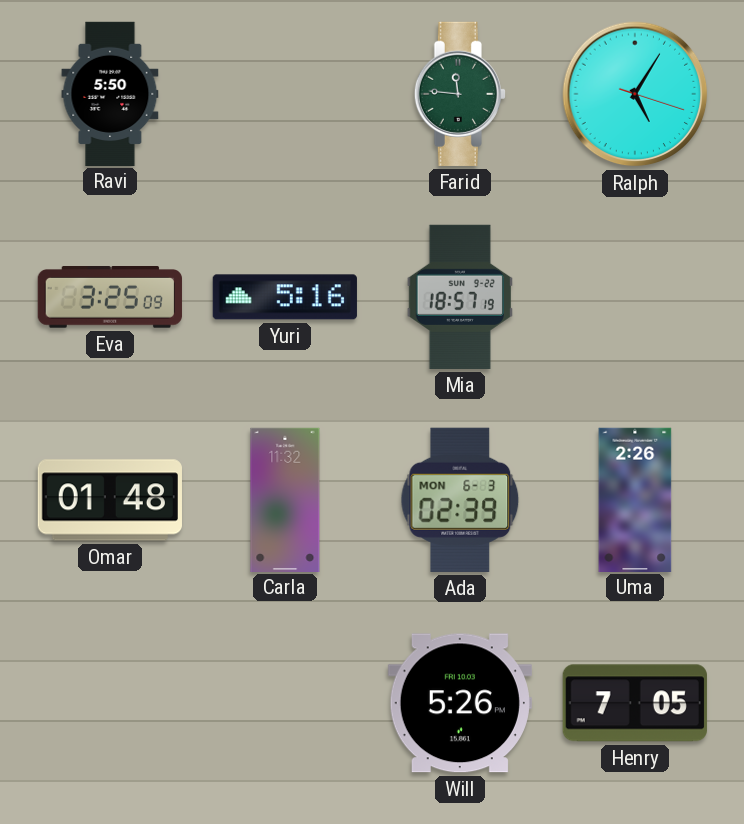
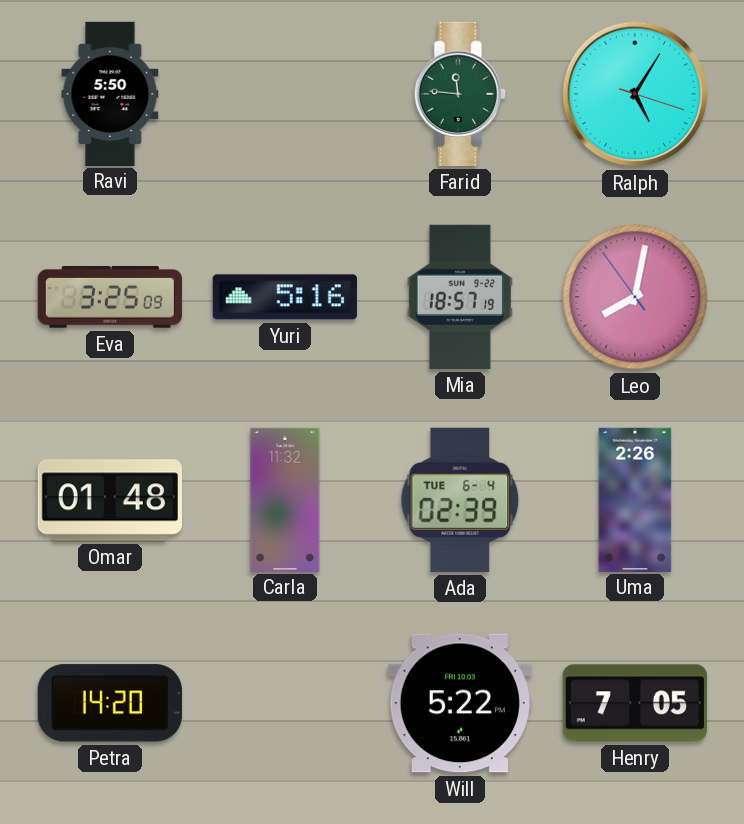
Leo: none -> 8:01
Ada date: MON 6-3 -> TUE 6-4
Petra: none -> 14:20
Will: 5:26 -> 5:22
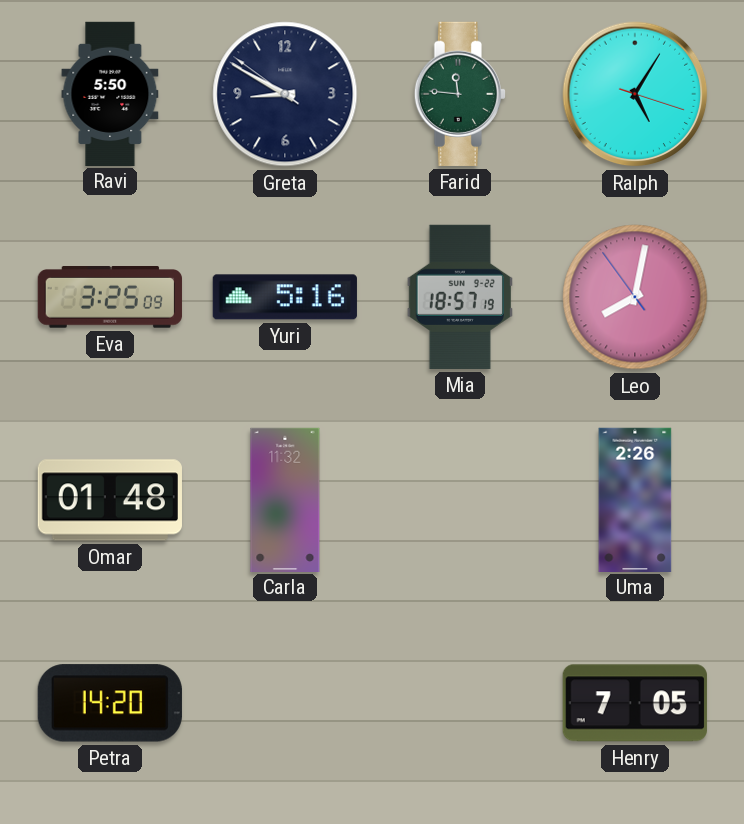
Greta: none -> 8:49
Ada: 02:39 -> none
Will: 5:22 -> none
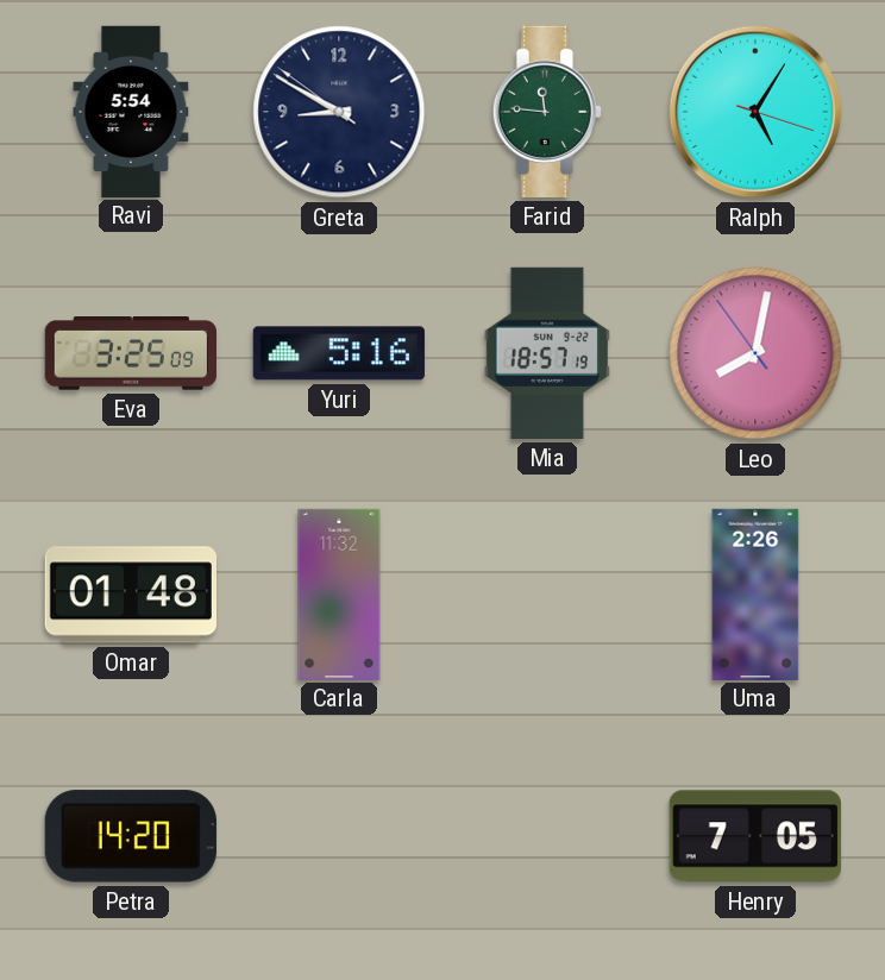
Ravi: 5:50 -> 5:54
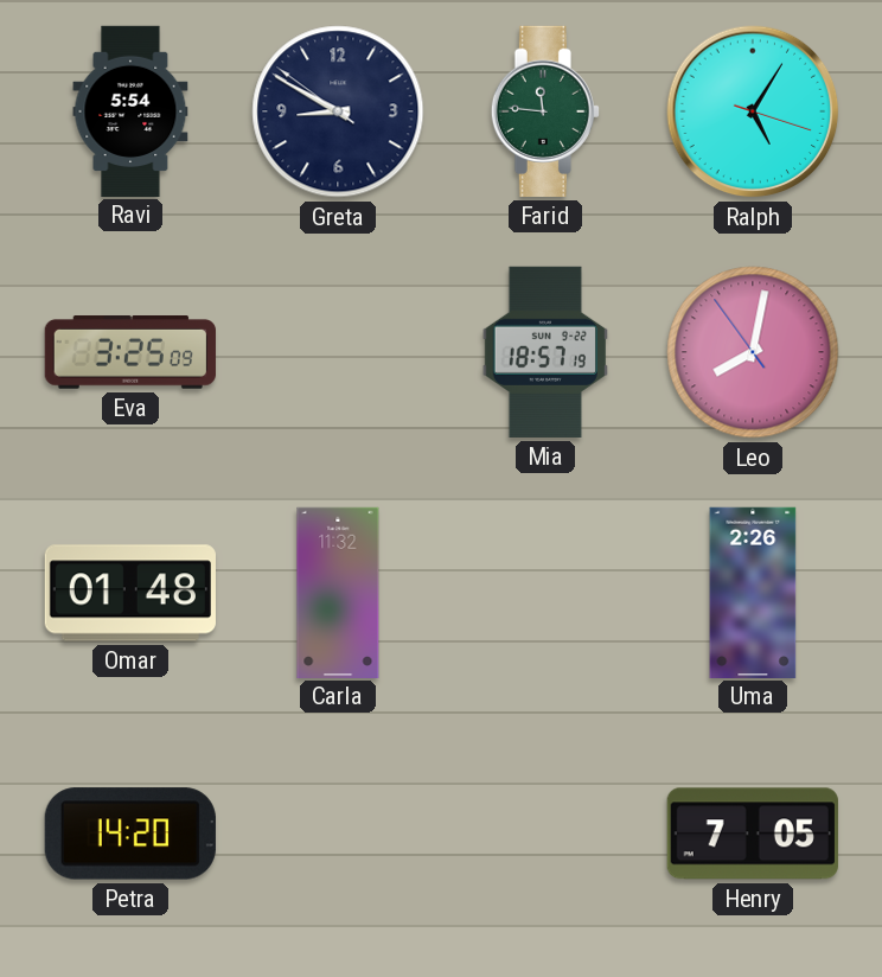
Yuri: 5:16 -> none
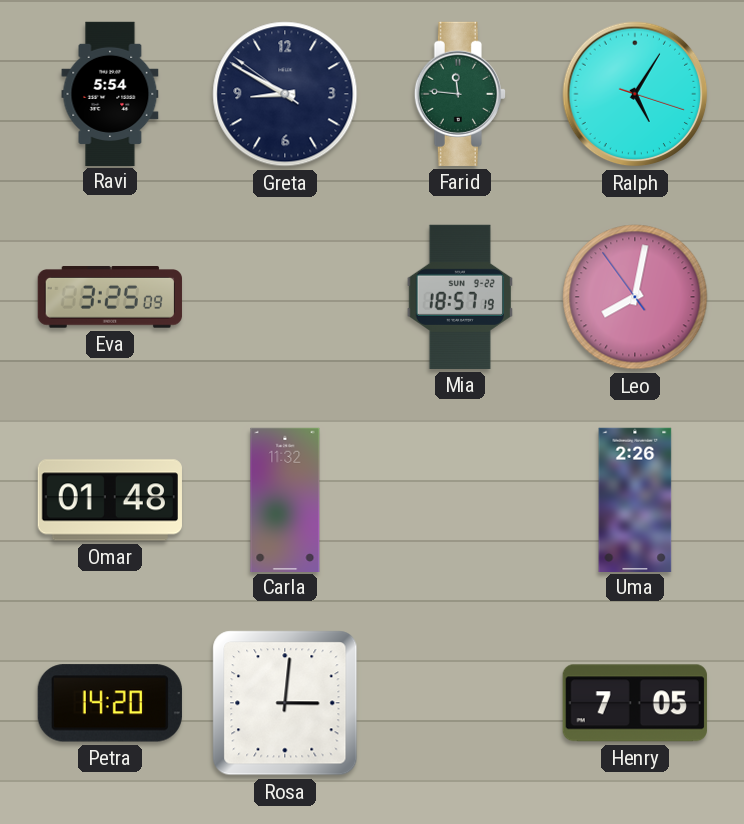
Rosa: none -> 3:01
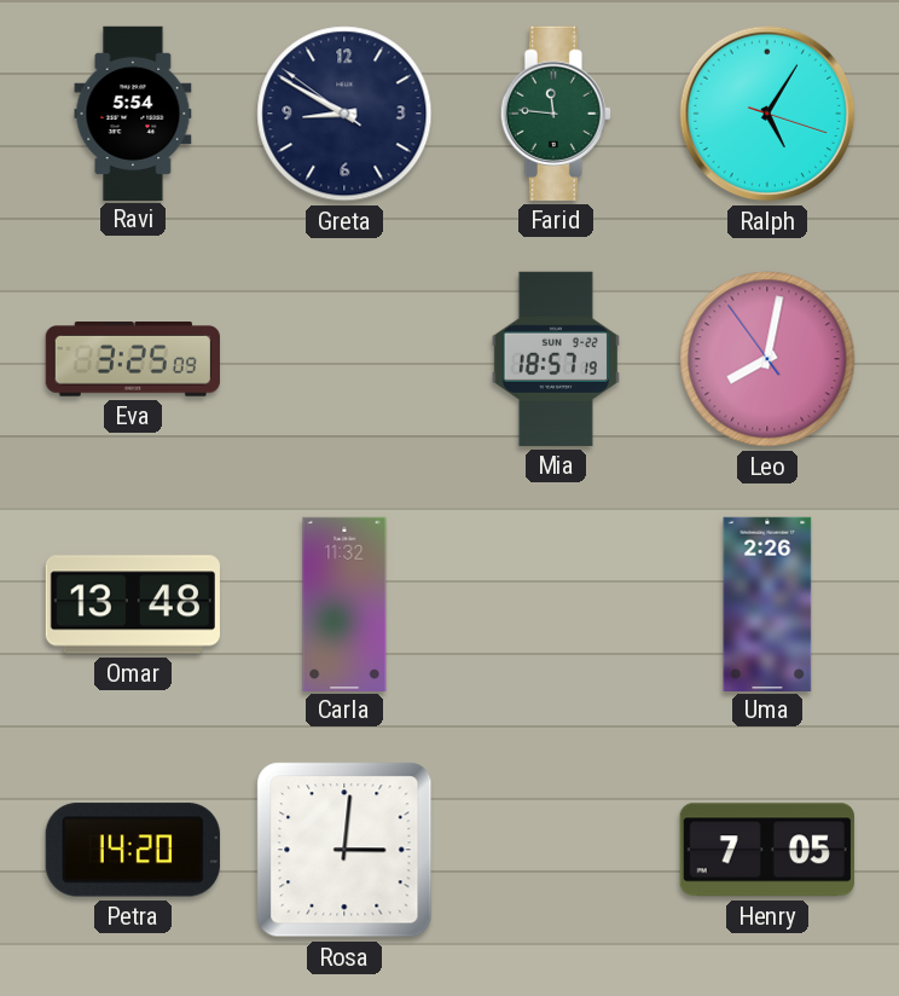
Omar: 01:48 -> 13:48
